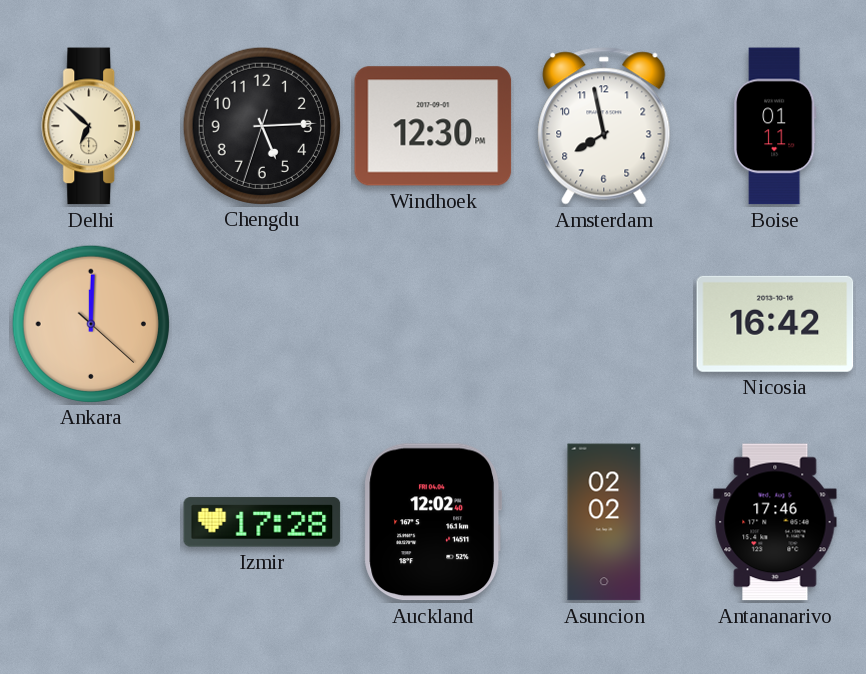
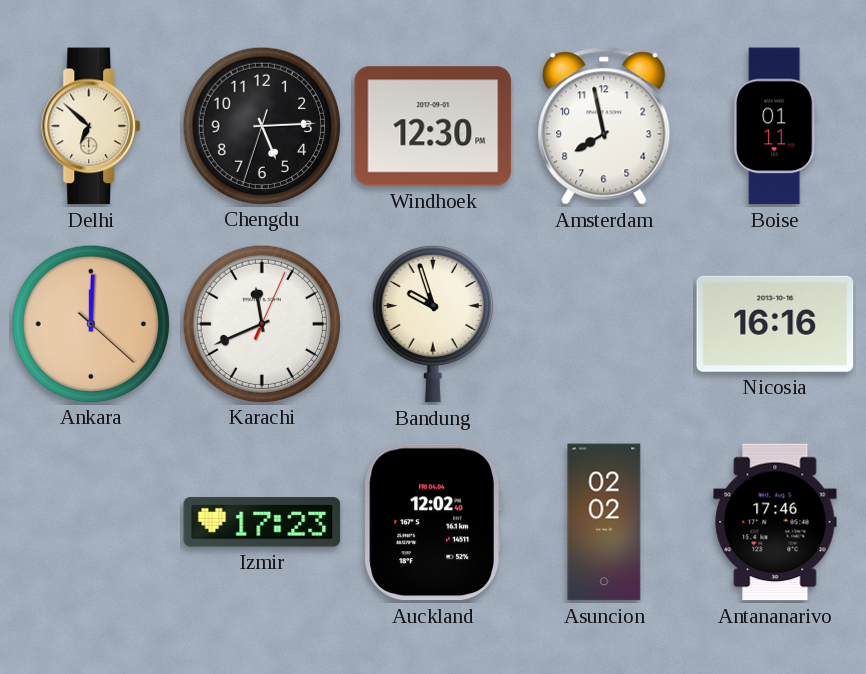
Karachi: none -> 11:41
Bandung: none -> 9:57
Nicosia: 16:42 -> 16:16
Izmir: 17:28 -> 17:23
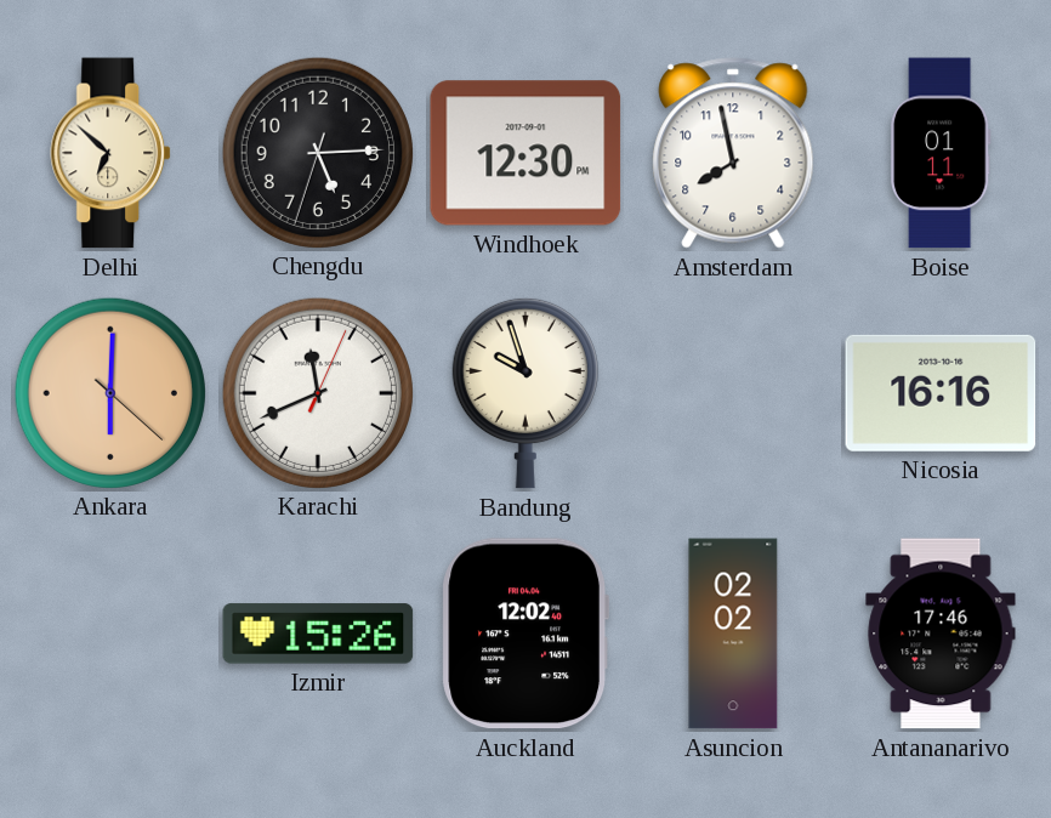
Ankara: 12:00 -> 6:00
Izmir: 17:23 -> 15:26
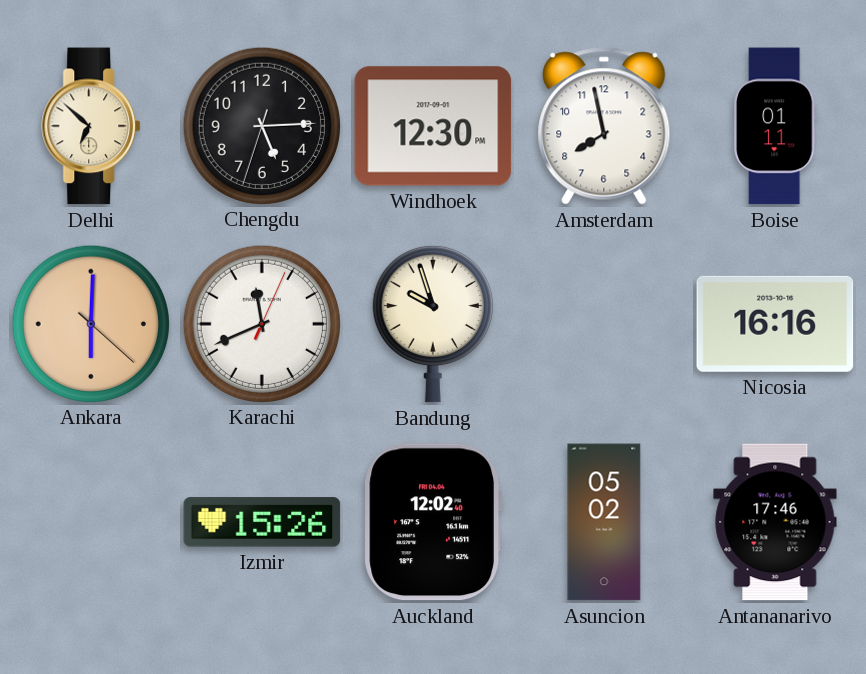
Asuncion: 02:02 -> 05:02
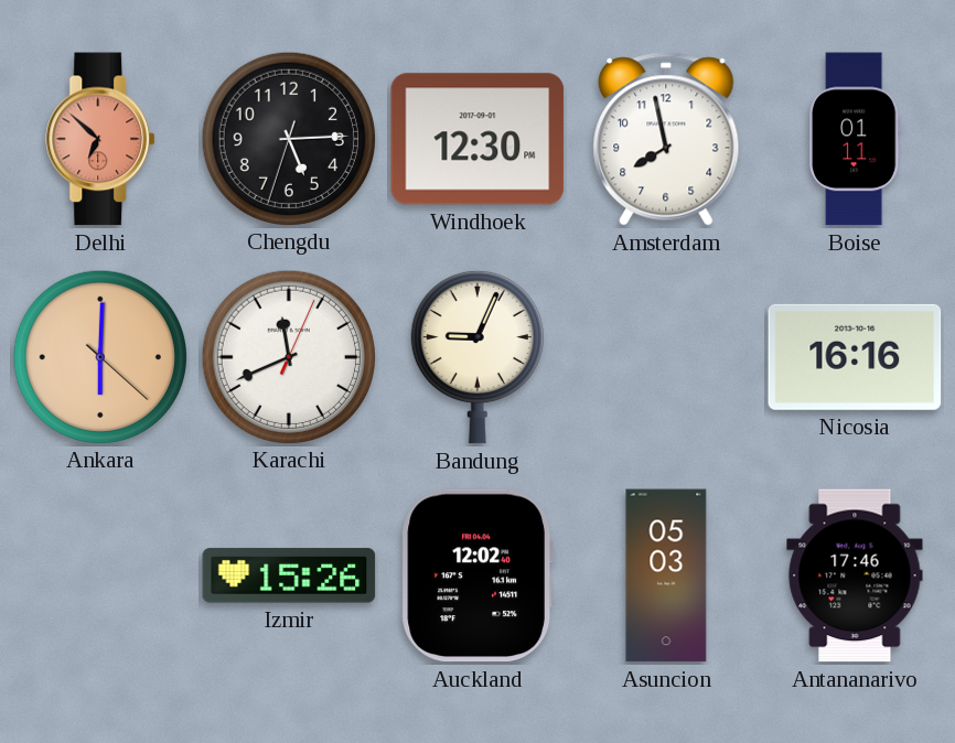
Delhi dial: cream -> salmon
Bandung: 9:57 -> 9:04
Asuncion: 05:02 -> 05:03
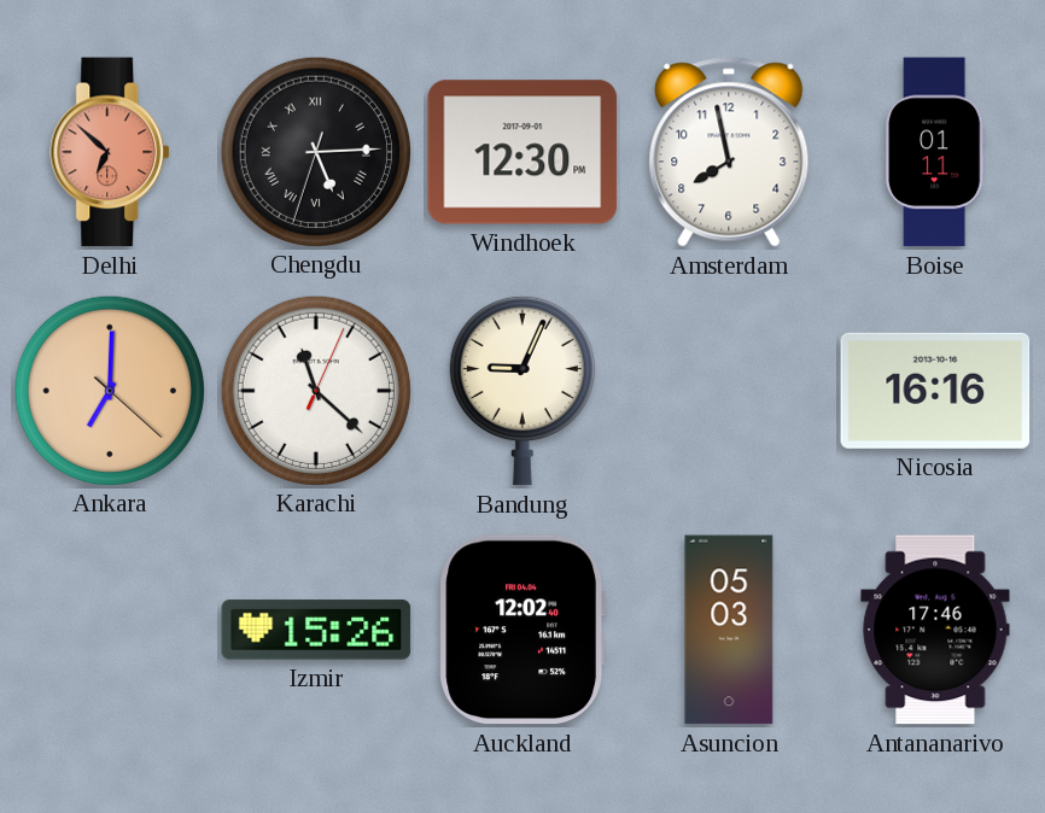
Chengdu numerals: Arabic -> Roman
Ankara: 6:00 -> 7:00
Karachi: 11:41 -> 11:22
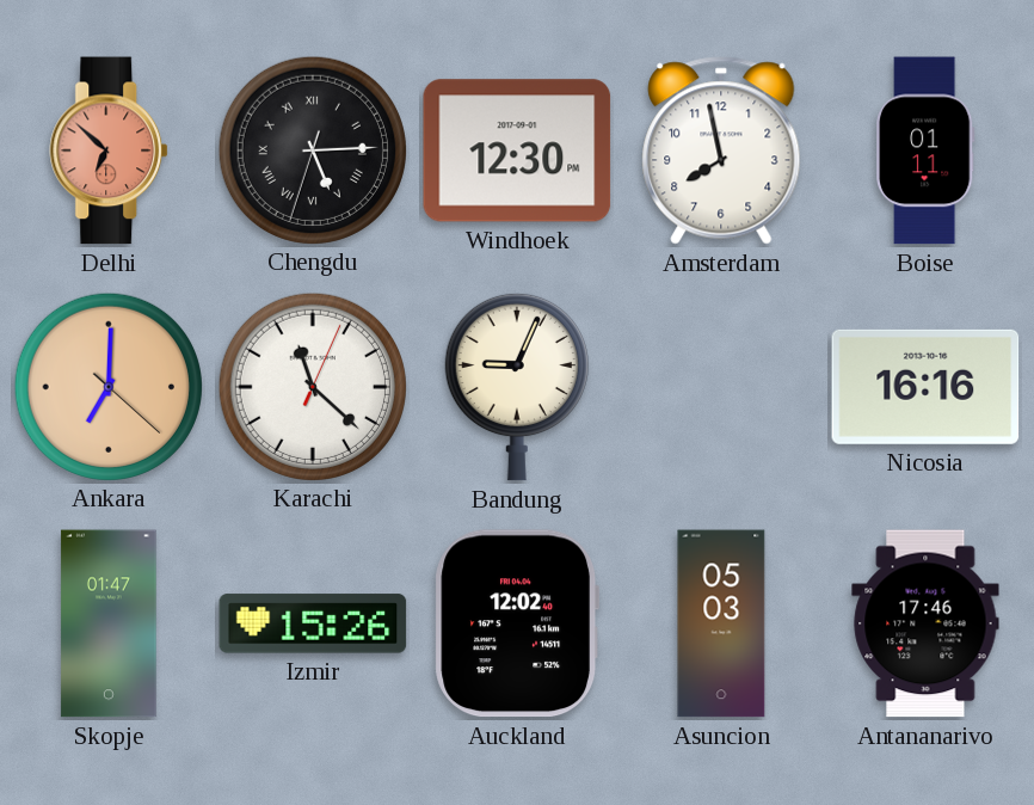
Skopje: none -> 01:47
